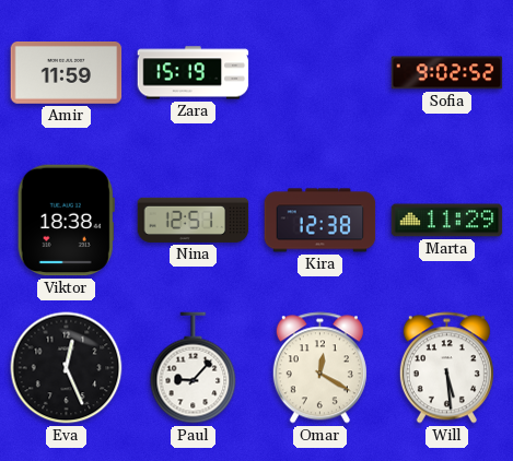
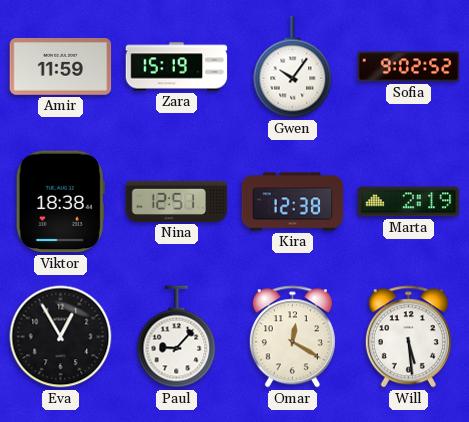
Gwen: none -> 10:06
Marta: 11:29 -> 2:19
Eva: 12:26 -> 12:55
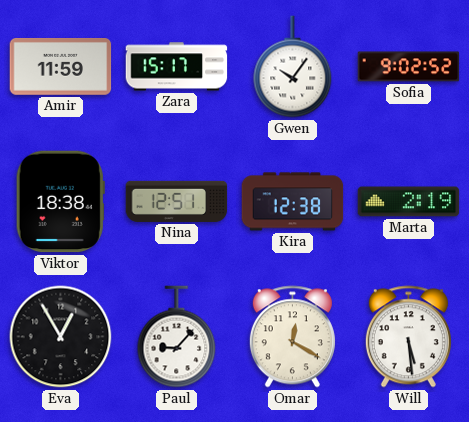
Zara: 15:19 -> 15:17
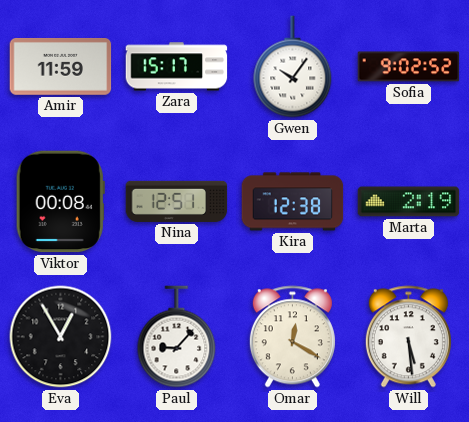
Viktor: 18:38 -> 00:08
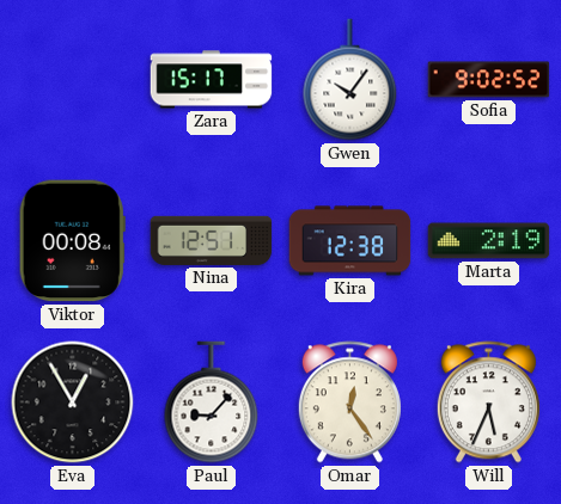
Amir: 11:59 -> none
Omar: 12:20 -> 12:24
Will: 5:29 -> 5:34
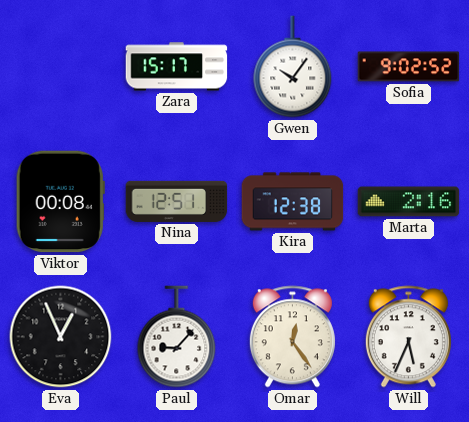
Marta: 2:19 -> 2:16
Eva: 12:55 -> 12:56
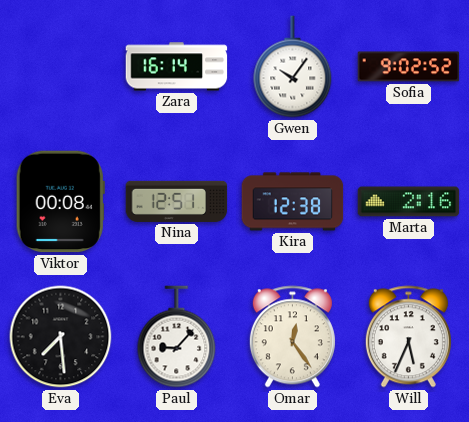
Zara: 15:17 -> 16:14
Eva: 12:56 -> 7:29
